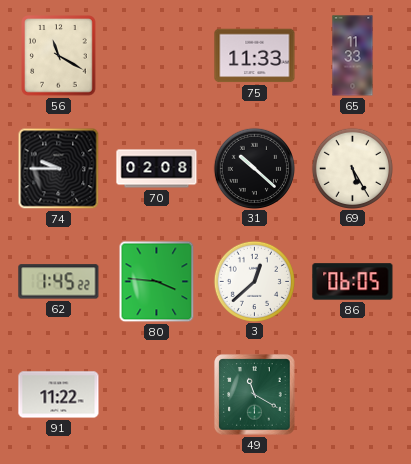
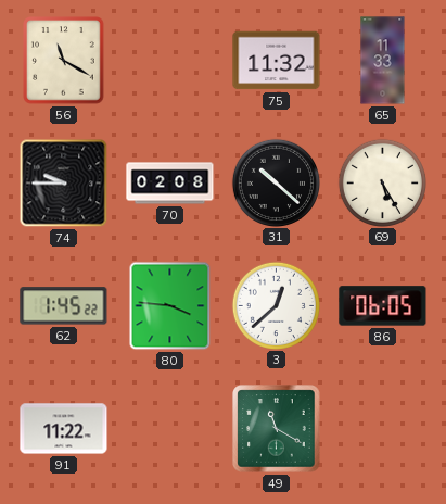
75: 11:33 -> 11:32
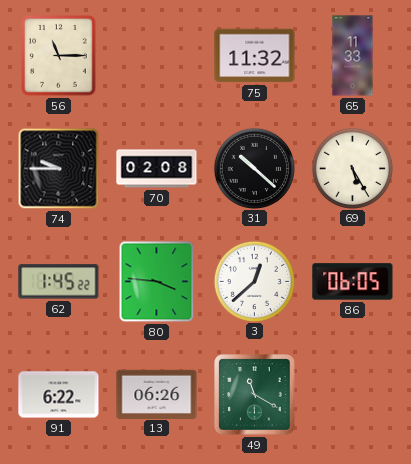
56: 11:20 -> 11:15
91: 11:22 -> 6:22
13: none -> 06:26
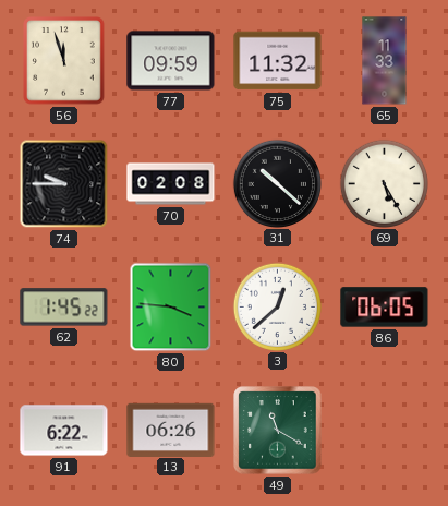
56: 11:15 -> 11:57
77: none -> 09:59
